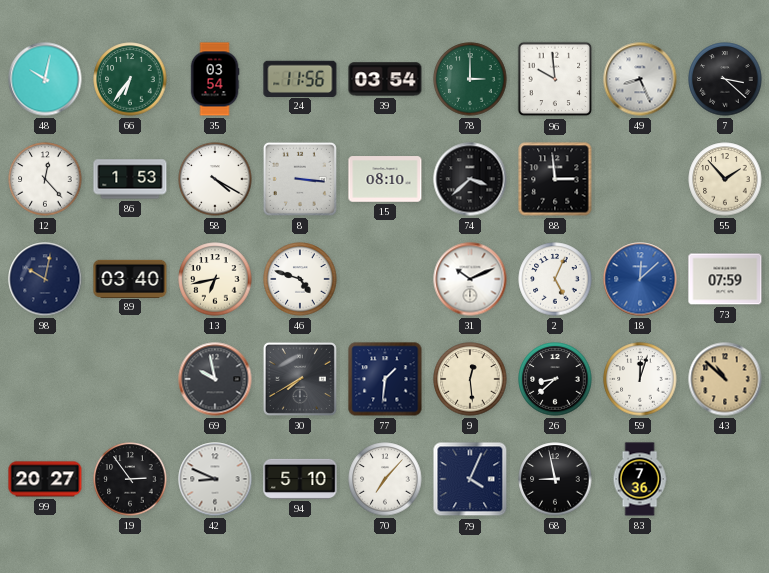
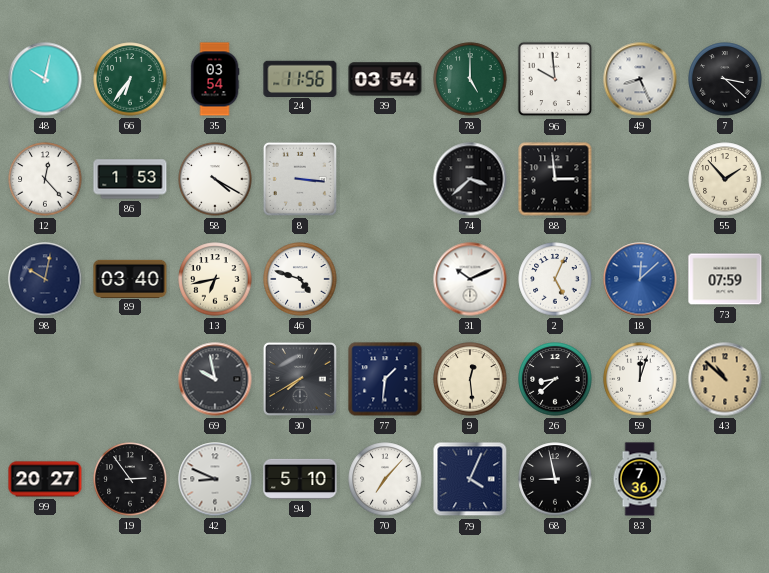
78: 3:00 -> 5:00
15: 08:10 -> none
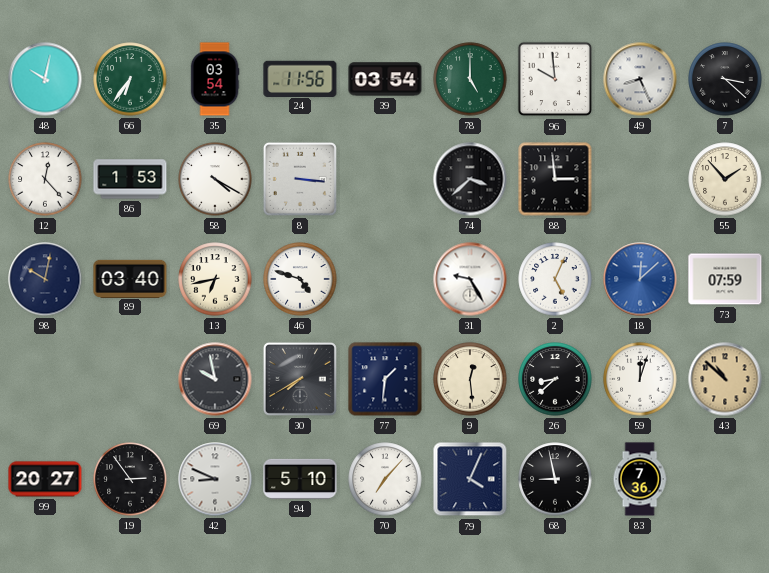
31: 10:11 -> 9:25
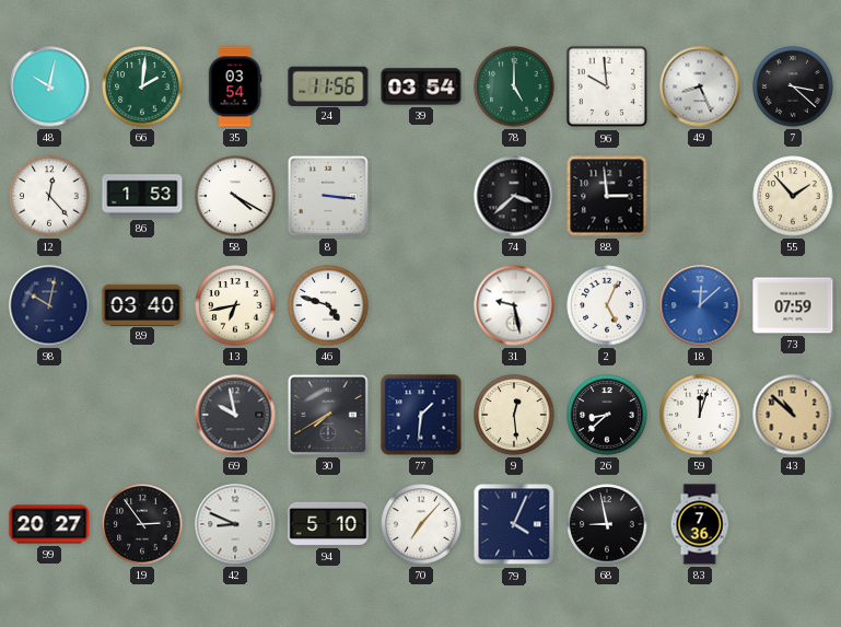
66: 6:36 -> 2:01
31: 9:25 -> 9:28
